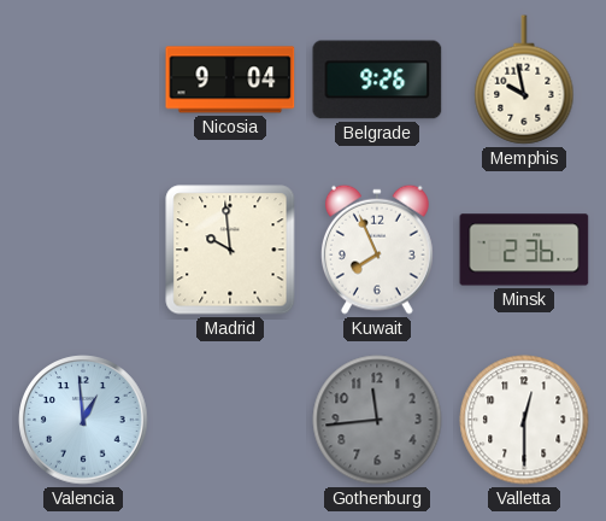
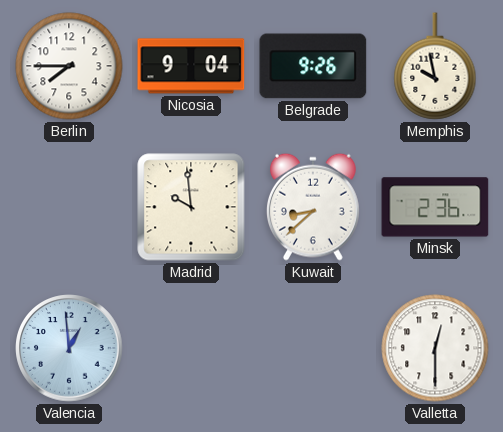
Berlin: none -> 7:45
Kuwait: 7:56 -> 8:38
Gothenburg: 11:44 -> none
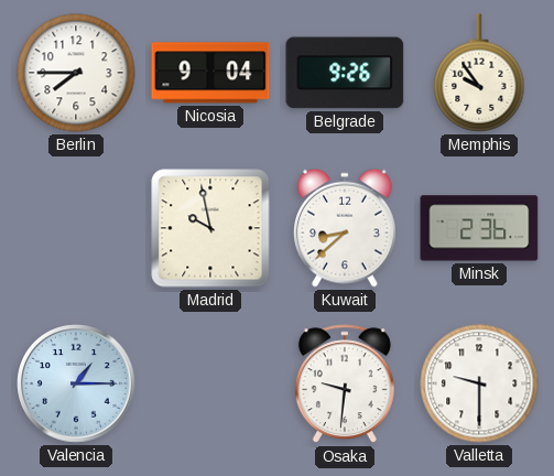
Memphis: 9:58 -> 9:54
Madrid: 9:59 -> 9:58
Valencia: 12:59 -> 1:15
Osaka: none -> 9:31
Valletta: 12:30 -> 9:30
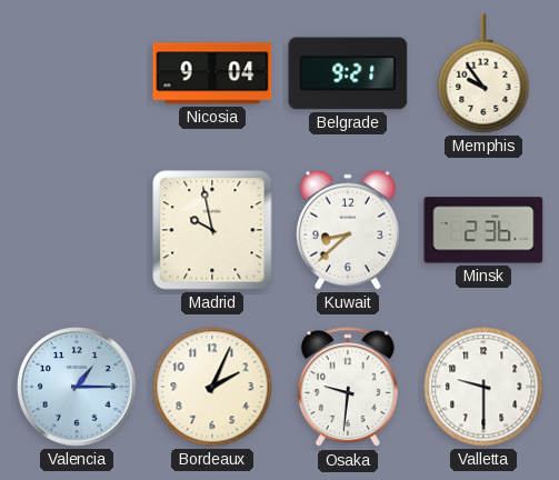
Berlin: 7:45 -> none
Belgrade: 9:26 -> 9:21
Bordeaux: none -> 2:04
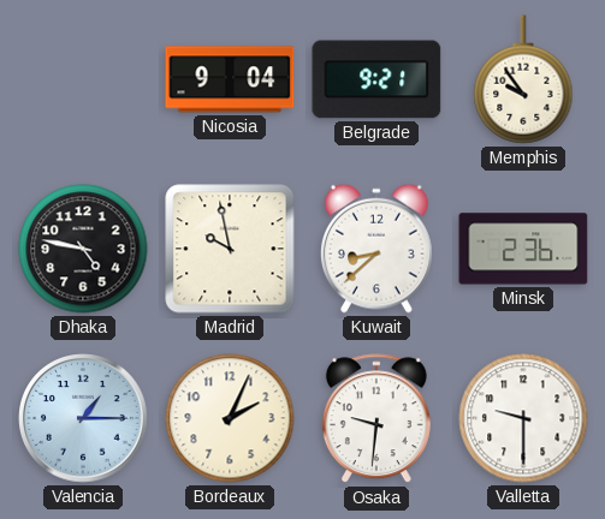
Dhaka: none -> 4:47
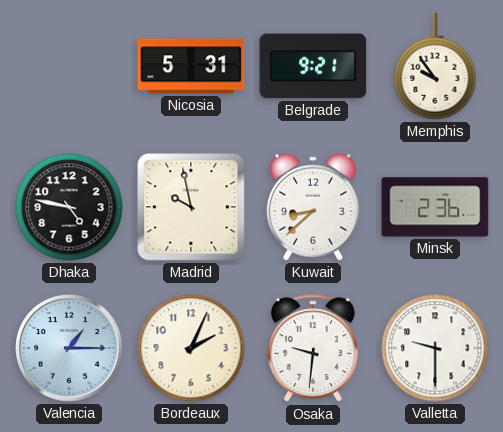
Nicosia: 9:04 -> 5:31
